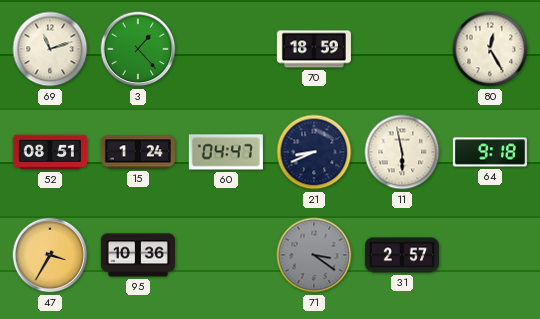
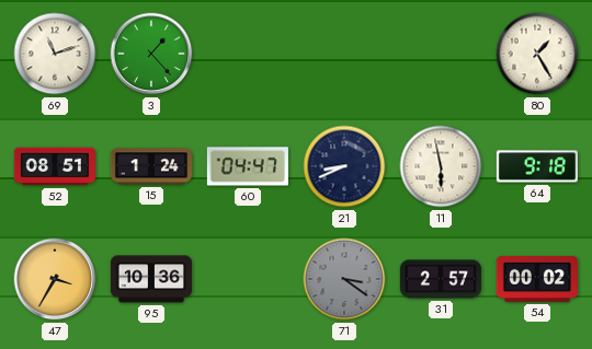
70: 18:59 -> none
80: 12:25 -> 1:25
54: none -> 00:02
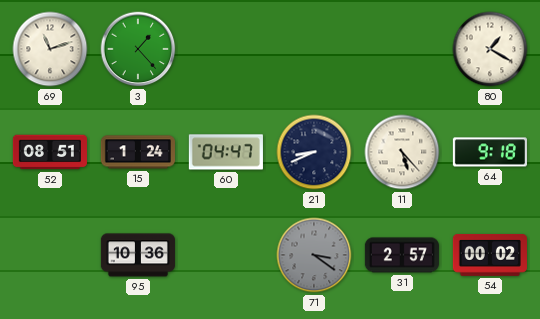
80: 1:25 -> 1:20
11: 5:58 -> 5:23
47: 3:35 -> none
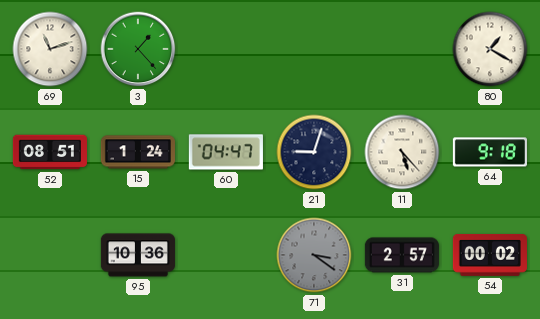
21: 8:41 -> 9:03
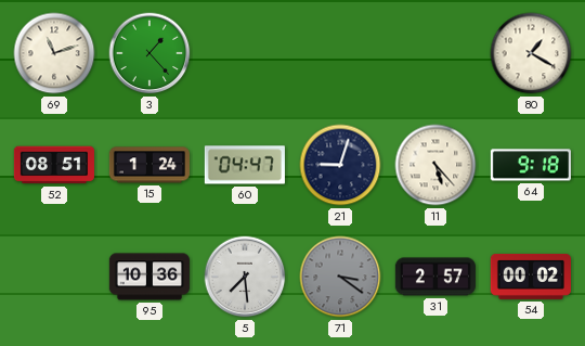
5: none -> 7:29
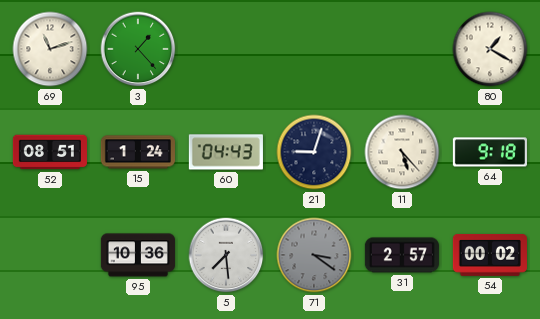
60: 04:47 -> 04:43
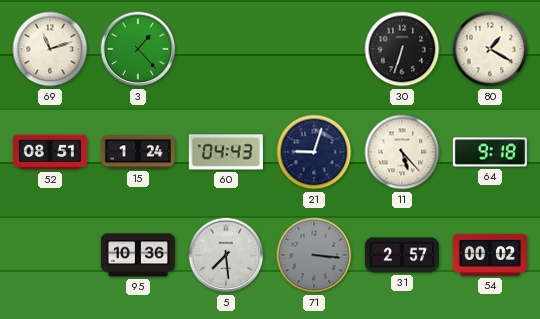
30: none -> 6:33
71: 3:21 -> 3:16
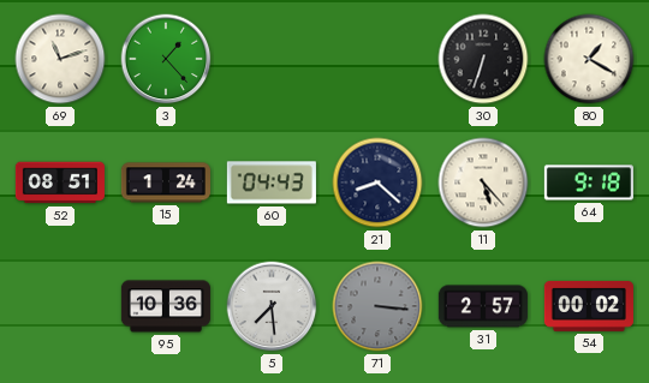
21: 9:03 -> 8:22
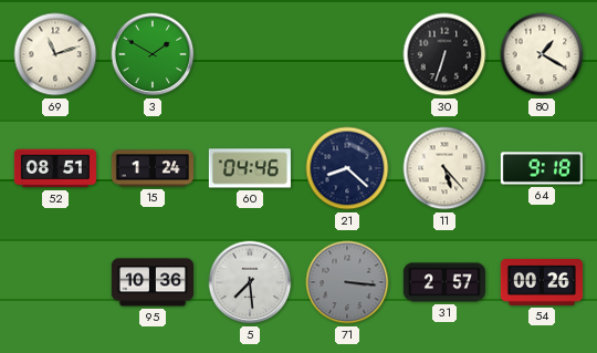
3: 1:23 -> 1:50
60: 04:43 -> 04:46
54: 00:02 -> 00:26
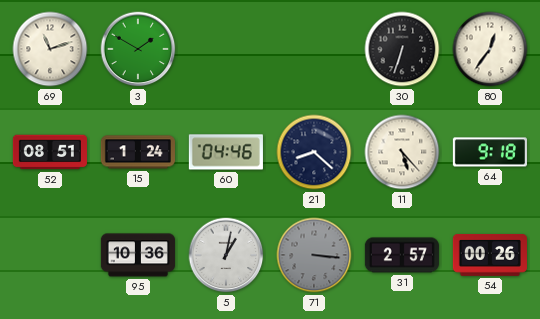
80: 1:20 -> 12:36
5: 7:29 -> 1:02
